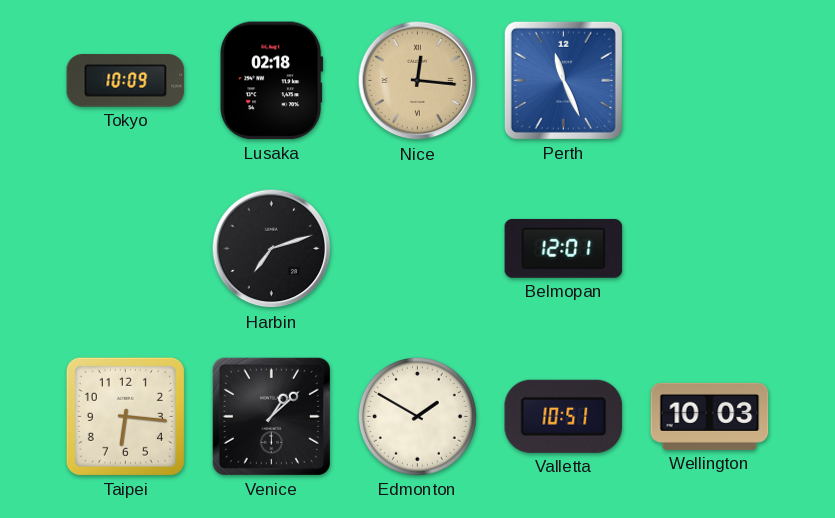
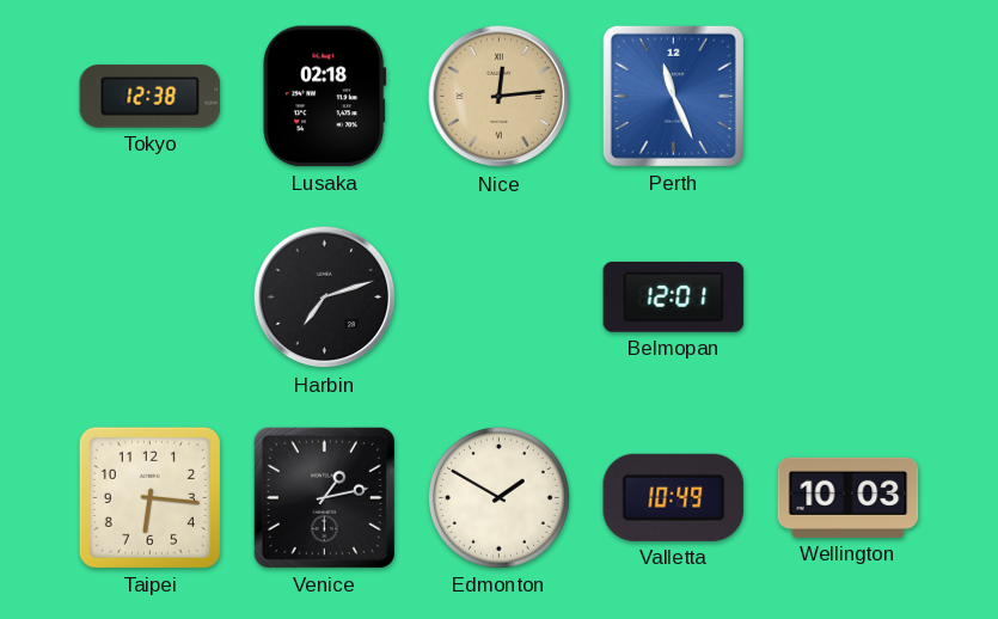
Tokyo: 10:09 -> 12:38
Nice: 12:16 -> 12:14
Venice: 1:08 -> 1:13
Valletta: 10:51 -> 10:49
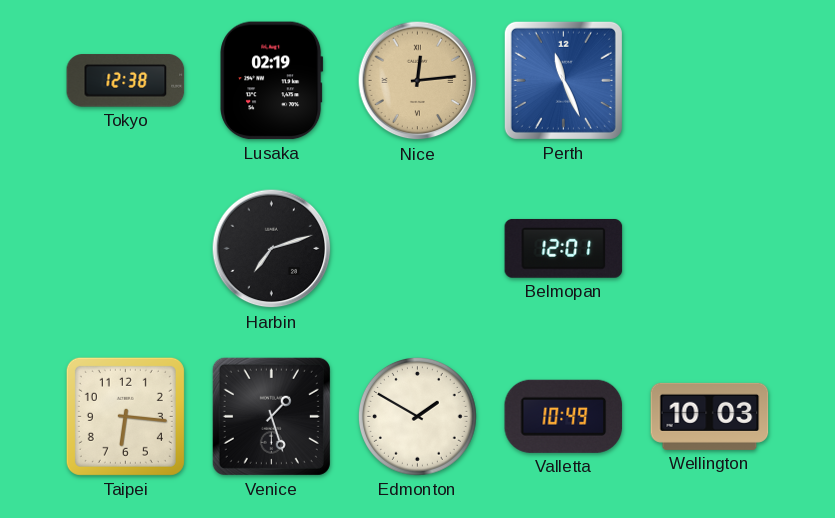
Lusaka: 02:18 -> 02:19
Venice: 1:13 -> 1:27
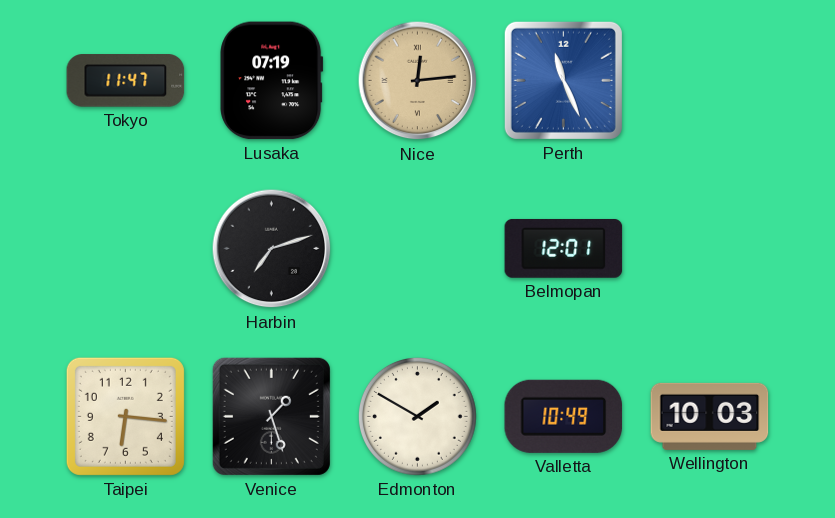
Tokyo: 12:38 -> 11:47
Lusaka: 02:19 -> 07:19
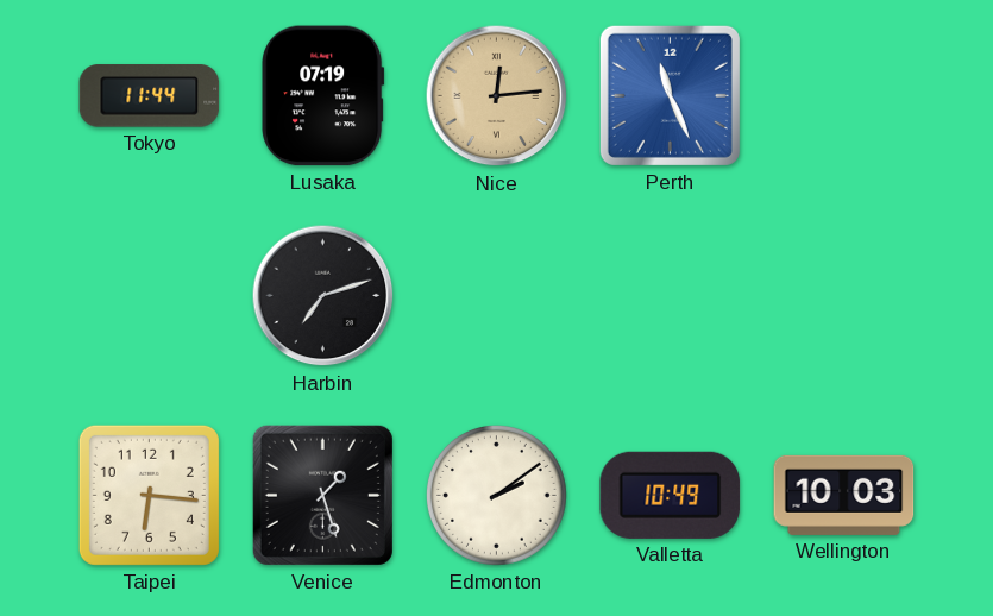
Tokyo: 11:47 -> 11:44
Belmopan: 12:01 -> none
Edmonton: 1:50 -> 2:09
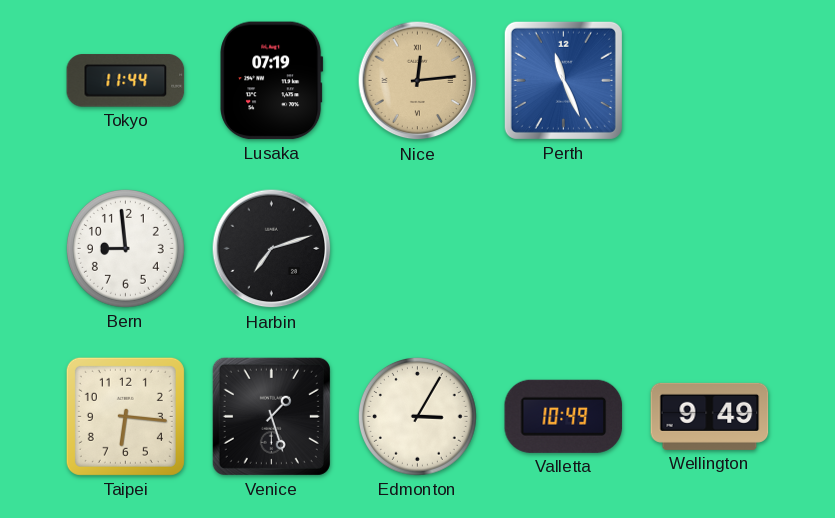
Bern: none -> 8:59
Edmonton: 2:09 -> 3:05
Wellington: 10:03 -> 9:49
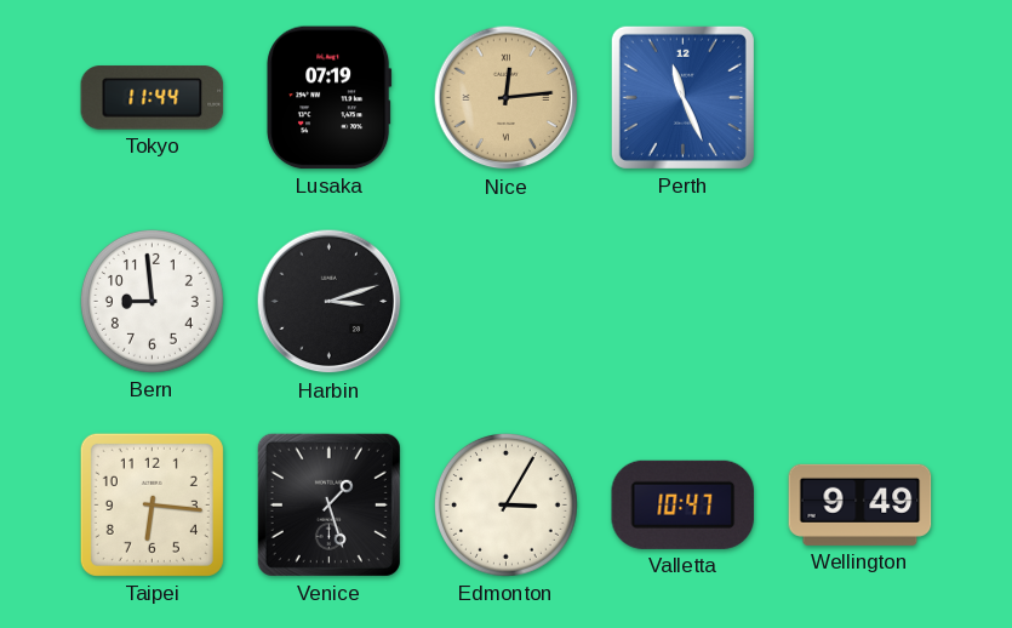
Harbin: 7:12 -> 3:12
Valletta: 10:49 -> 10:47
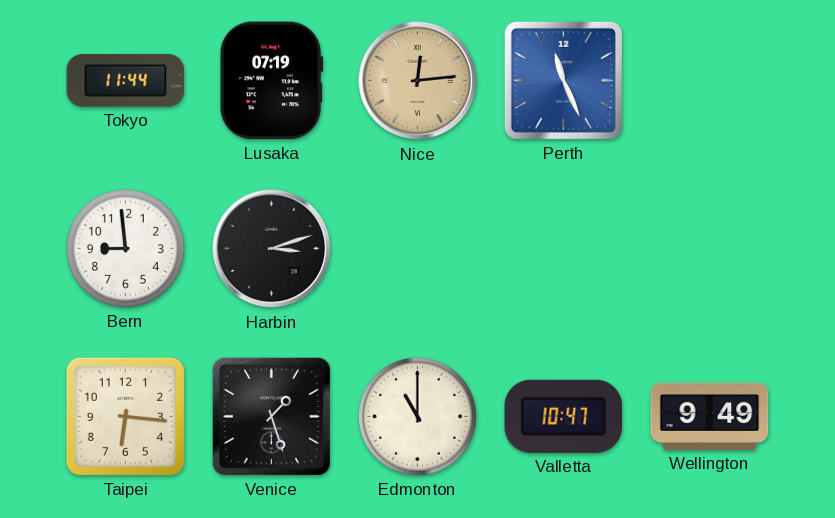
Edmonton: 3:05 -> 11:00
